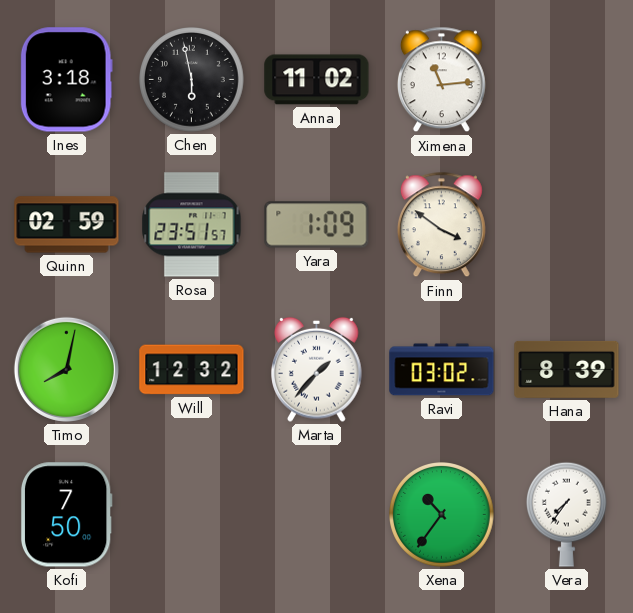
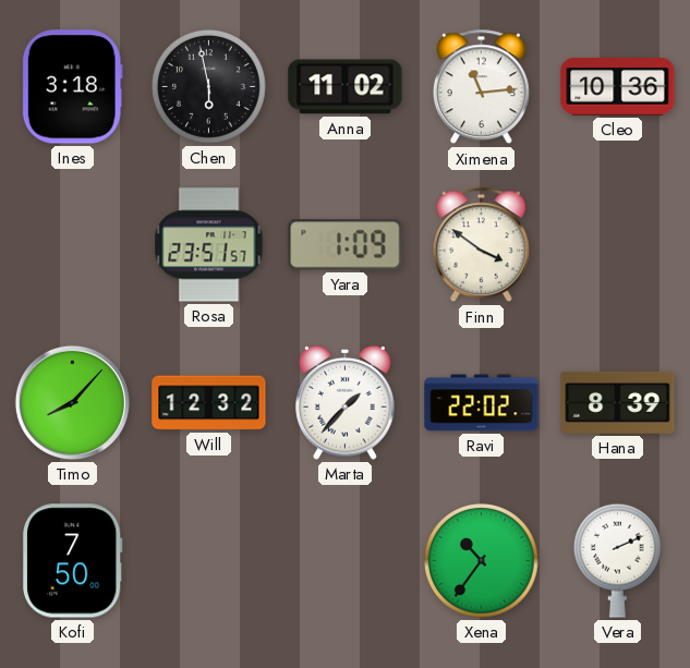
Cleo: none -> 10:36
Quinn: 02:59 -> none
Timo: 8:02 -> 8:07
Ravi: 03:02 -> 22:02
Vera: 7:36 -> 2:11
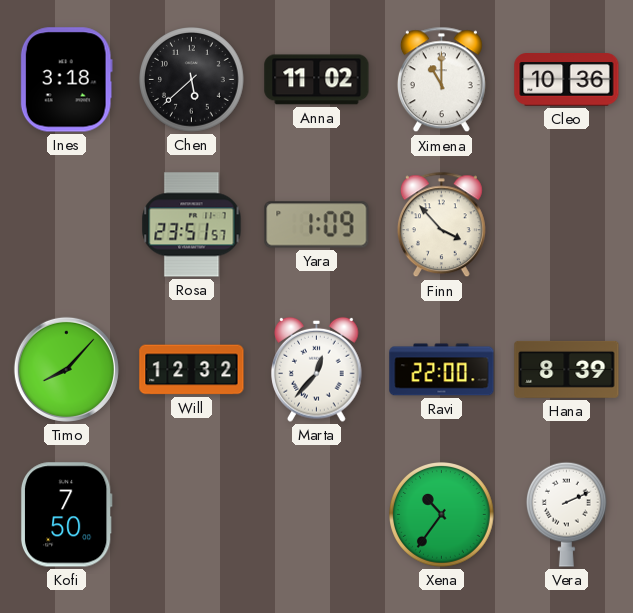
Chen: 5:58 -> 5:38
Ximena: 11:14 -> 11:00
Finn: 3:51 -> 3:53
Marta: 1:37 -> 12:37
Ravi: 22:02 -> 22:00
